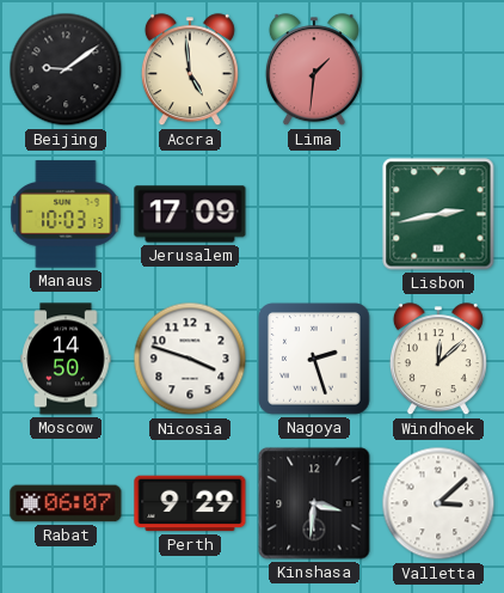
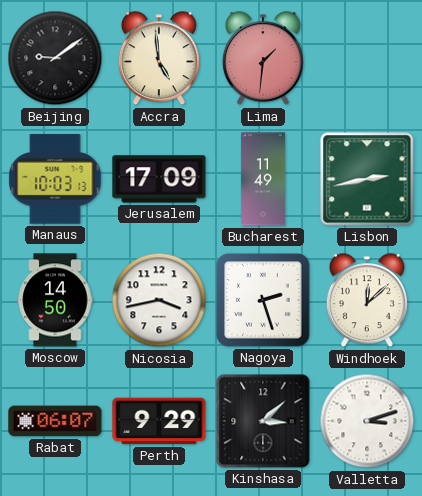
Bucharest: none -> 11:49
Nicosia: 3:48 -> 3:43
Kinshasa: 3:31 -> 3:08
Valletta: 3:08 -> 3:12
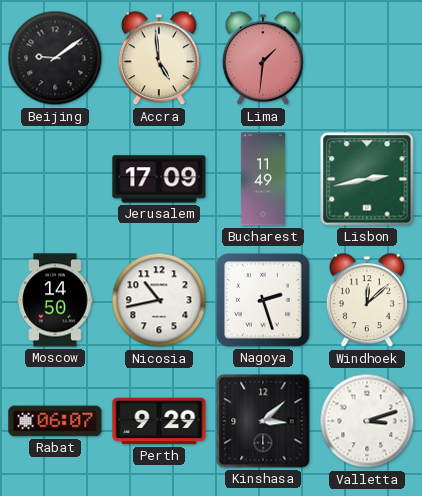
Manaus: 10:03 -> none
Nicosia: 3:43 -> 10:43
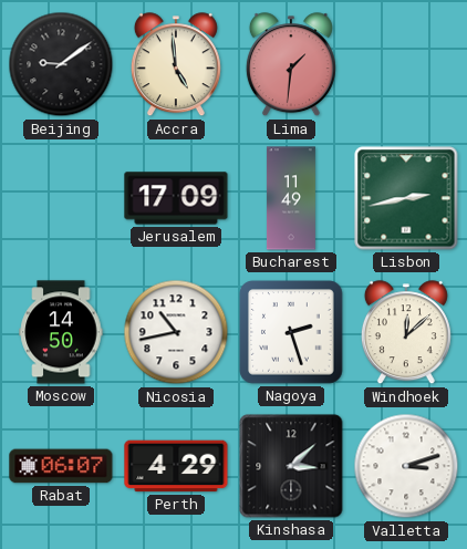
Perth: 9:29 -> 4:29
